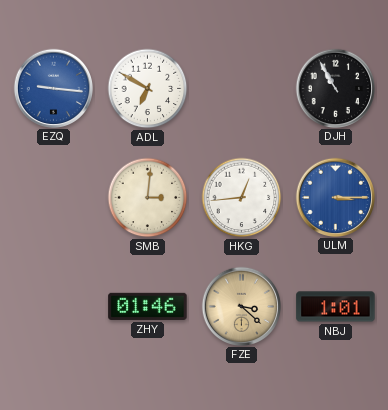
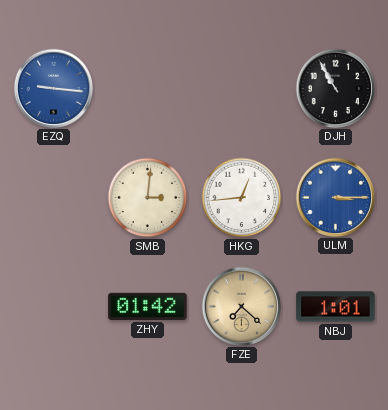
ADL: 6:50 -> none
ZHY: 01:46 -> 01:42
FZE: 3:22 -> 7:22
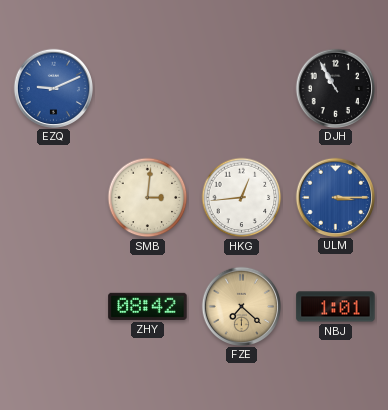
EZQ: 9:16 -> 9:11
ZHY: 01:42 -> 08:42
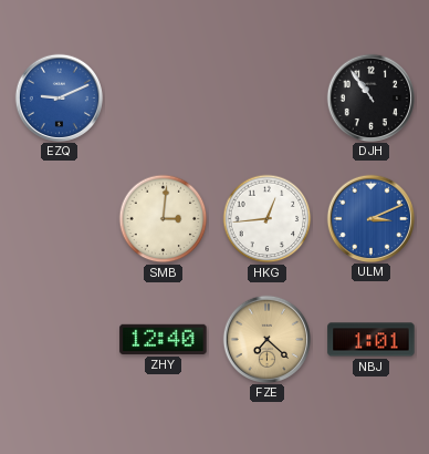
DJH: 10:55 -> 10:54
ULM: 3:15 -> 3:11
ZHY: 08:42 -> 12:40
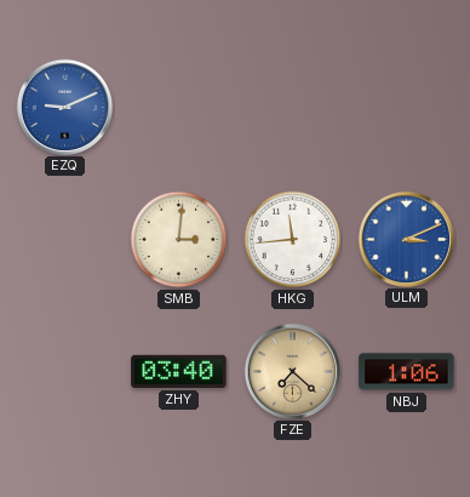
DJH: 10:54 -> none
HKG: 12:44 -> 11:44
ZHY: 12:40 -> 03:40
NBJ: 1:01 -> 1:06
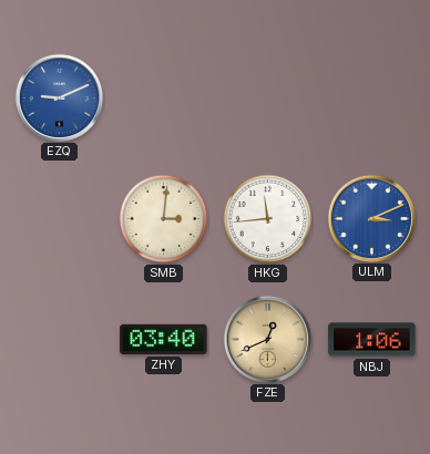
FZE: 7:22 -> 12:41
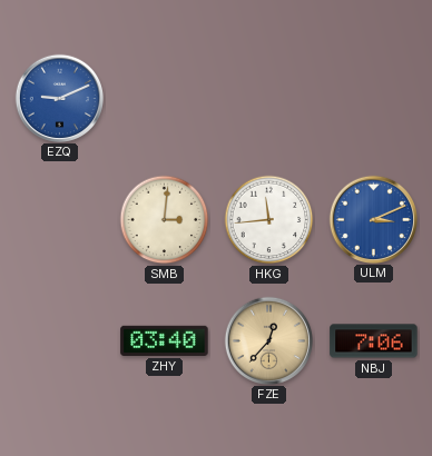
FZE: 12:41 -> 12:37
NBJ: 1:06 -> 7:06
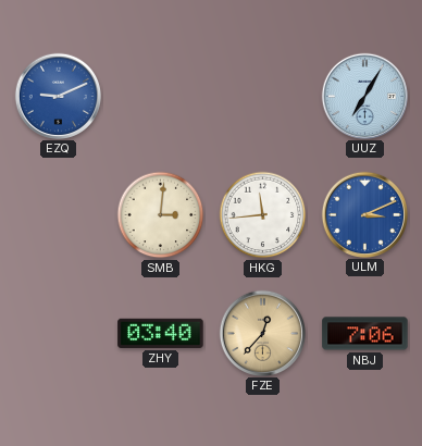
UUZ: none -> 7:05
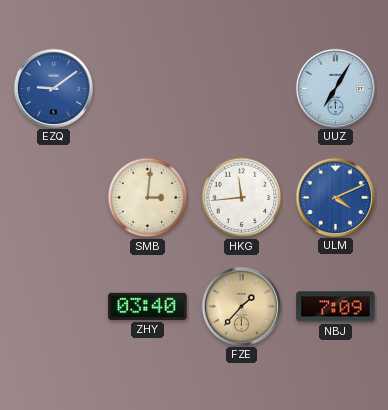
EZQ: 9:11 -> 9:09
ULM: 3:11 -> 4:11
FZE: 12:37 -> 1:37
NBJ: 7:06 -> 7:09
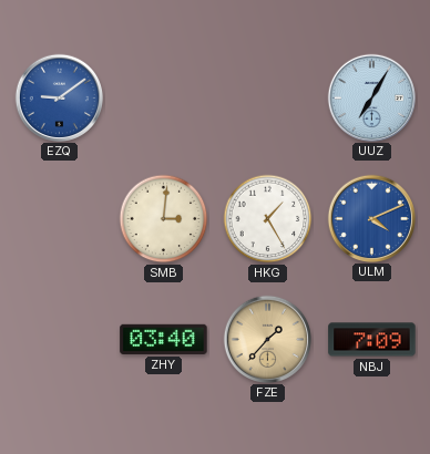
HKG: 11:44 -> 1:25
